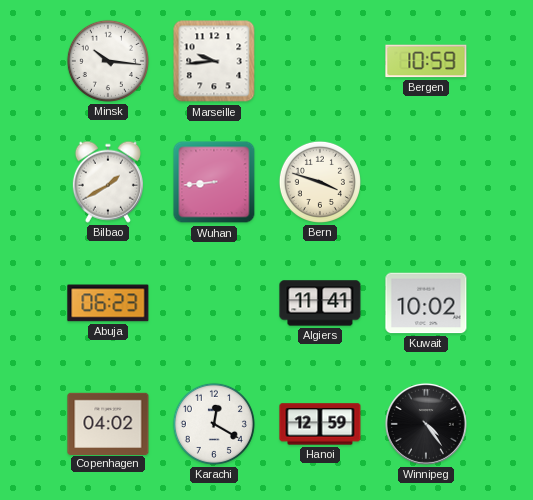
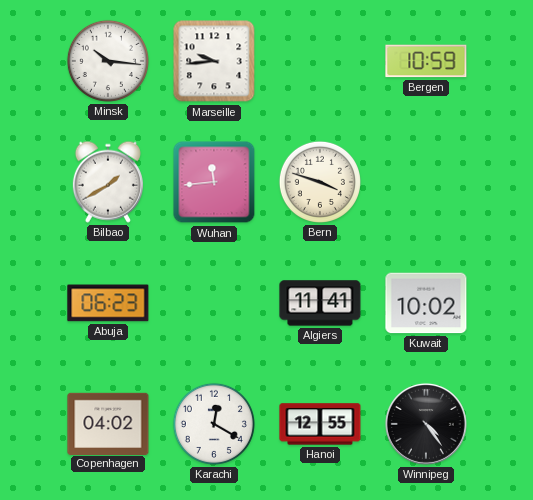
Wuhan: 8:44 -> 11:44
Hanoi: 12:59 -> 12:55
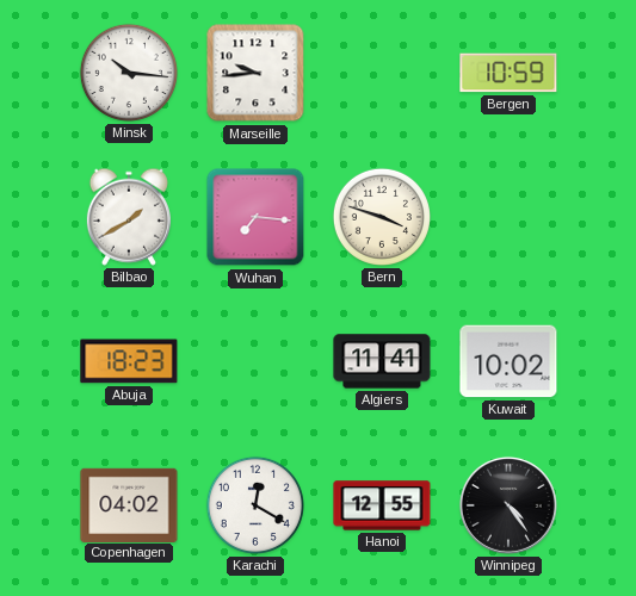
Wuhan: 11:44 -> 7:16
Abuja: 06:23 -> 18:23
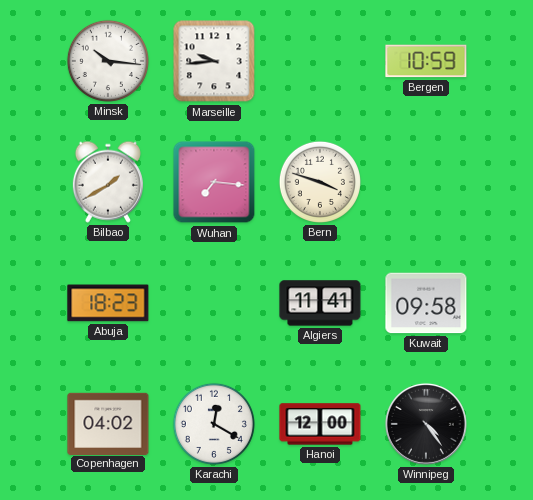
Kuwait: 10:02 -> 09:58
Hanoi: 12:55 -> 12:00
